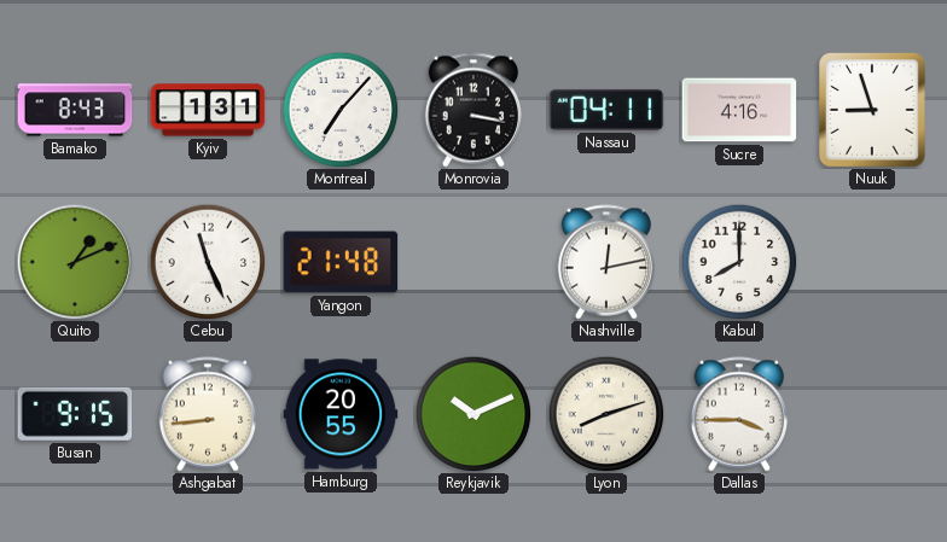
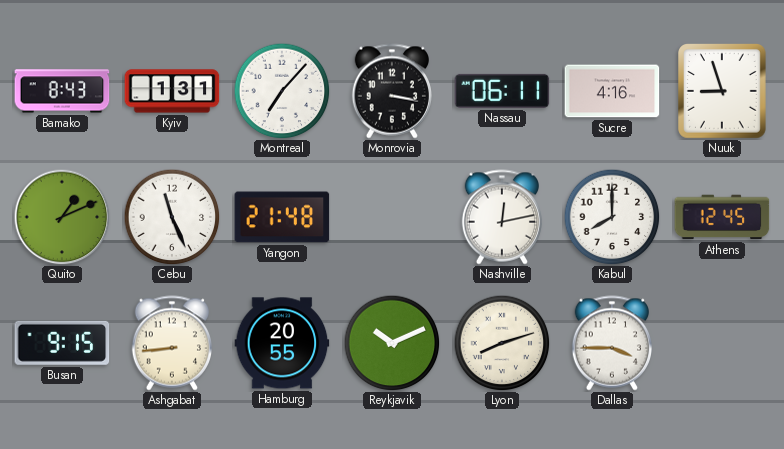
Nassau: 04:11 -> 06:11
Athens: none -> 12:45
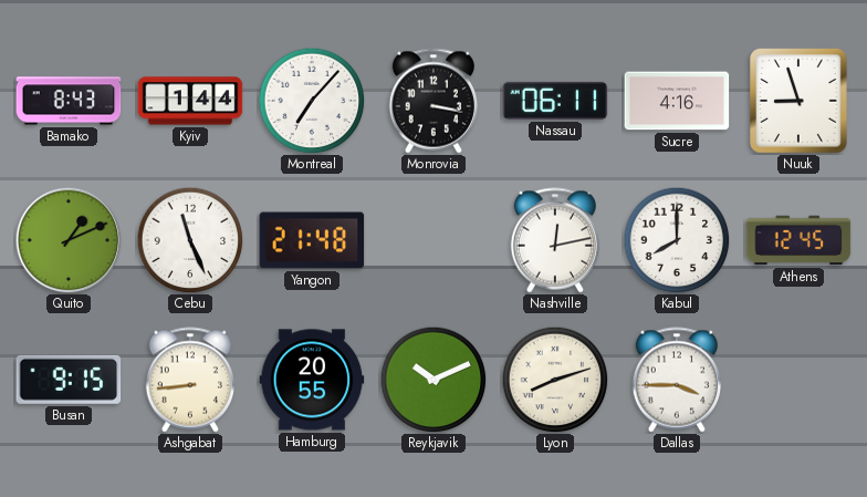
Kyiv: 1:31 -> 1:44
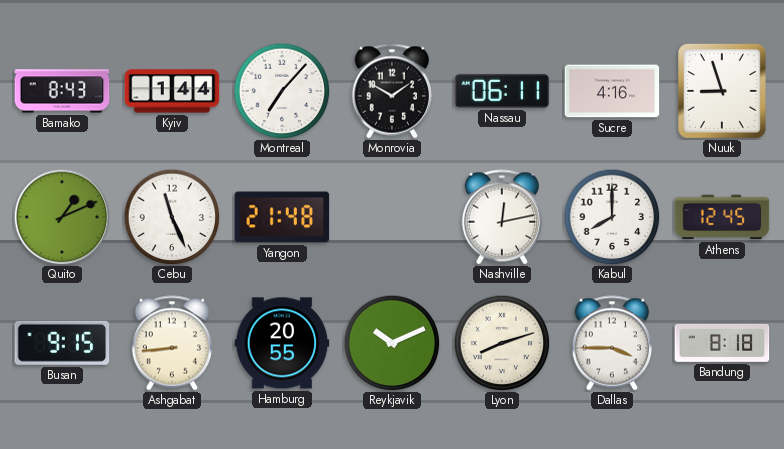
Monrovia: 3:17 -> 1:50
Bandung: none -> 8:18
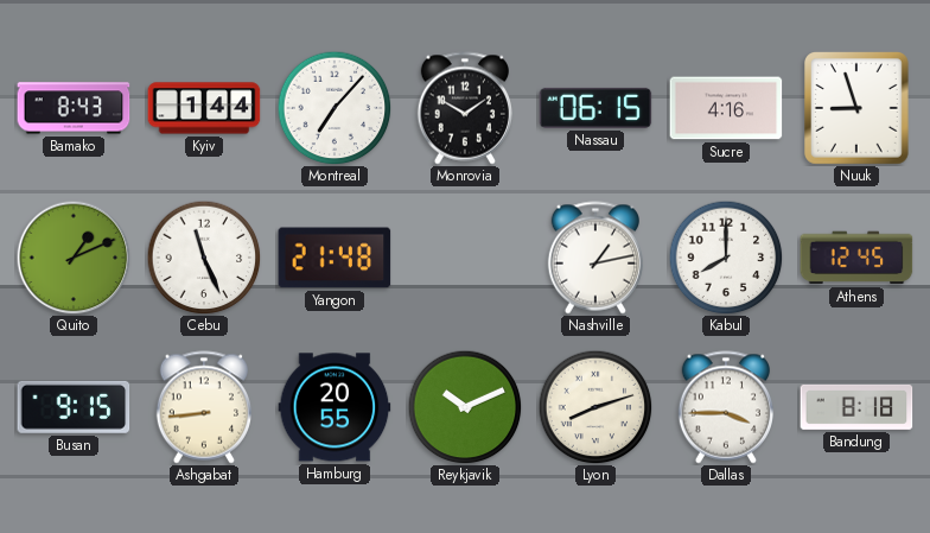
Nassau: 06:11 -> 06:15
Nashville: 12:13 -> 1:13
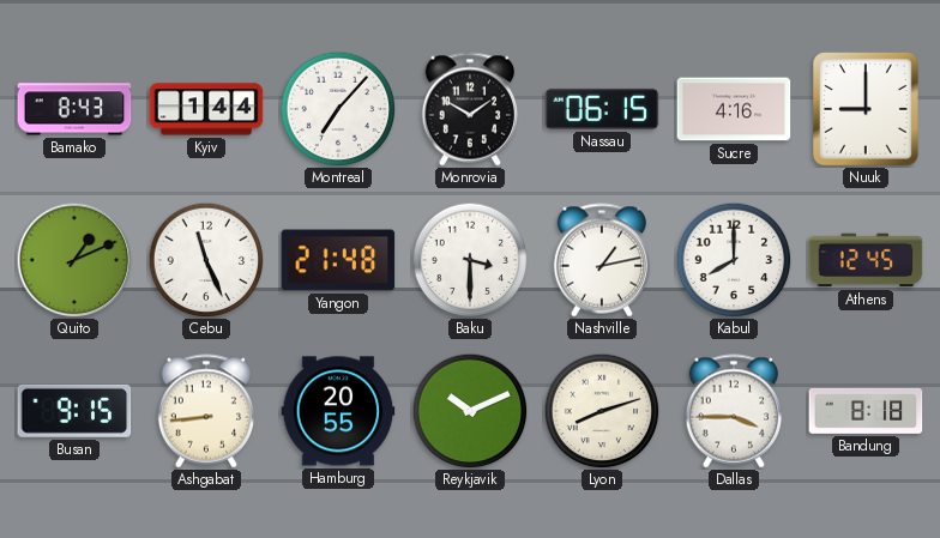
Nuuk: 8:57 -> 9:00
Baku: none -> 3:30
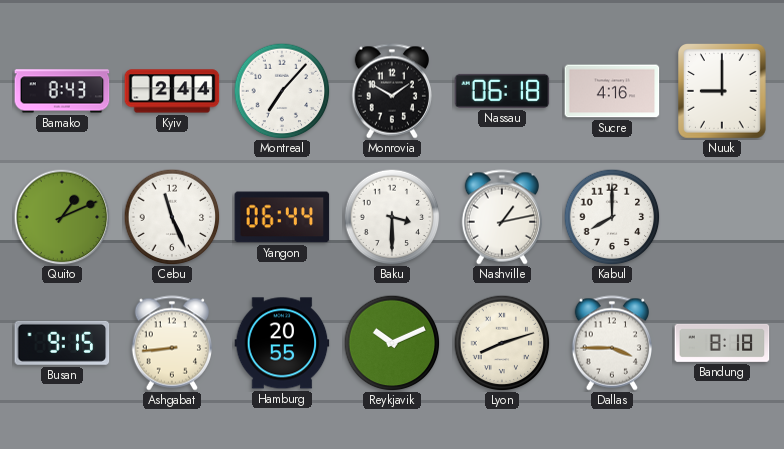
Kyiv: 1:44 -> 2:44
Nassau: 06:15 -> 06:18
Yangon: 21:48 -> 06:44
Athens: 12:45 -> none
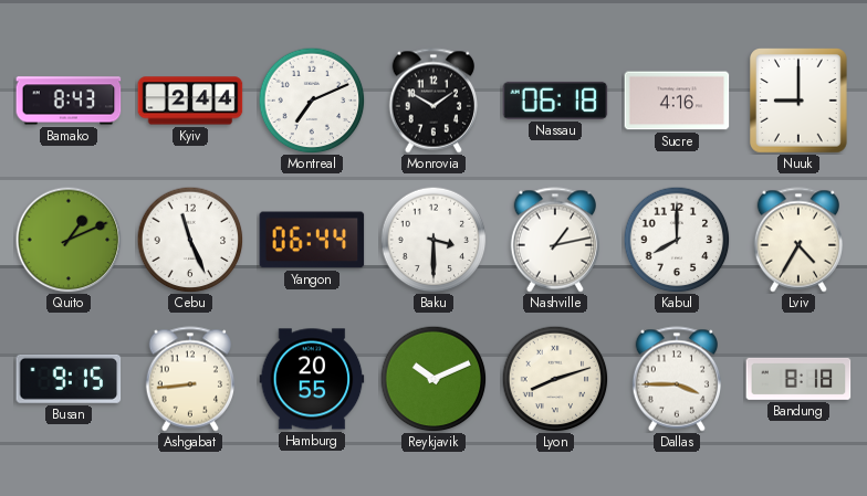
Montreal: 7:07 -> 7:11
Lviv: none -> 4:35
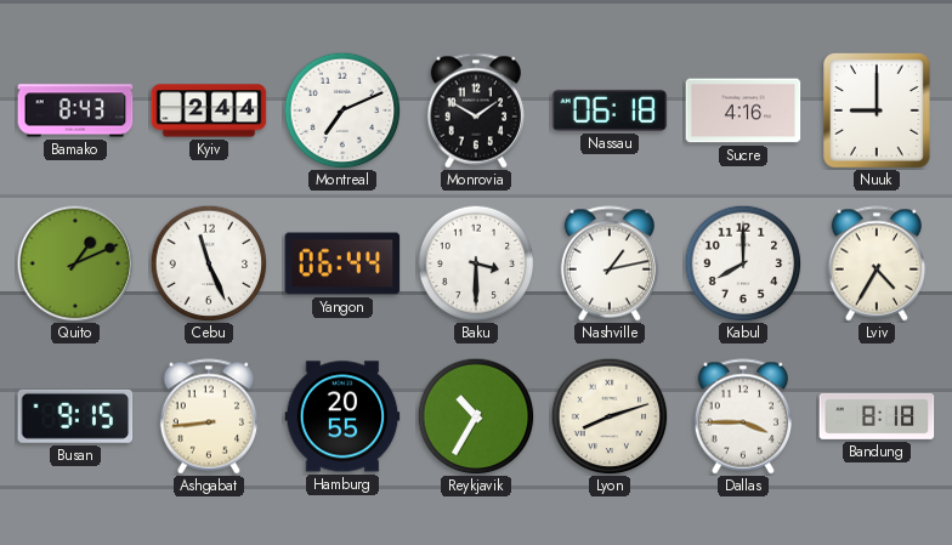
Reykjavik: 10:11 -> 10:35
